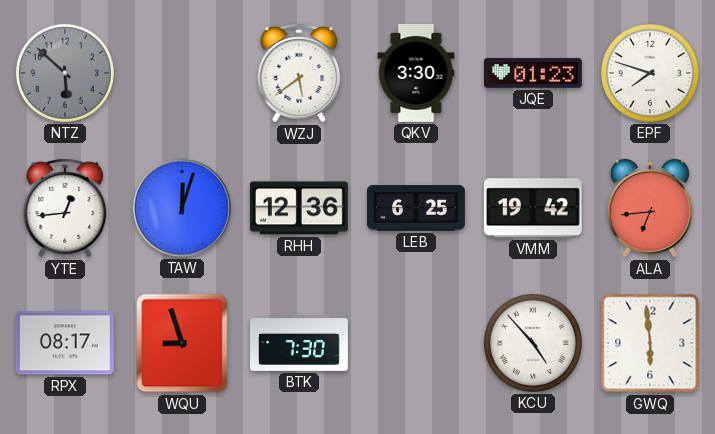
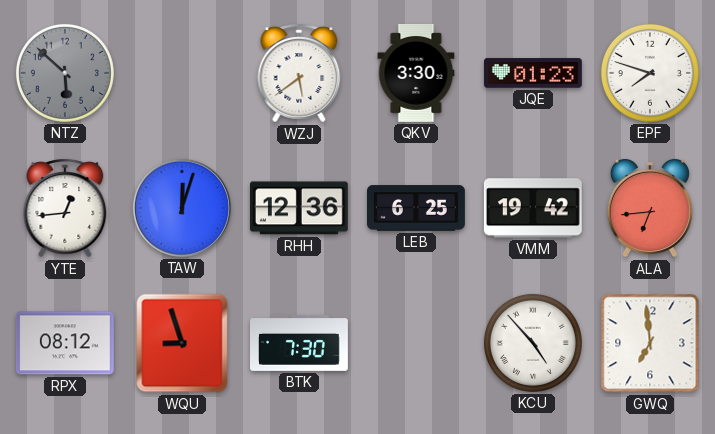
RPX: 08:17 -> 08:12
GWQ: 5:59 -> 6:59
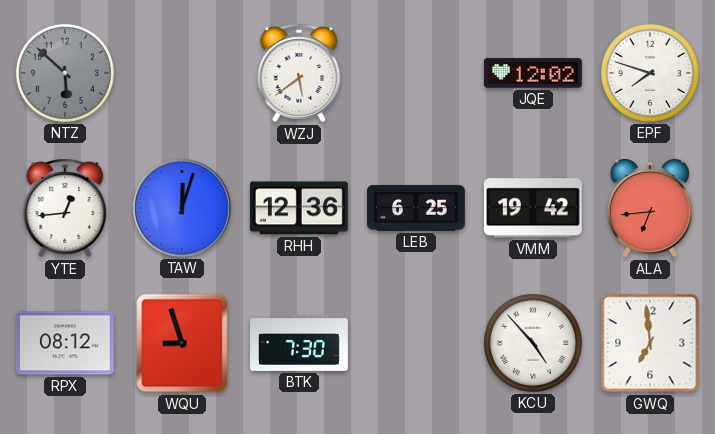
QKV: 3:30 -> none
JQE: 01:23 -> 12:02
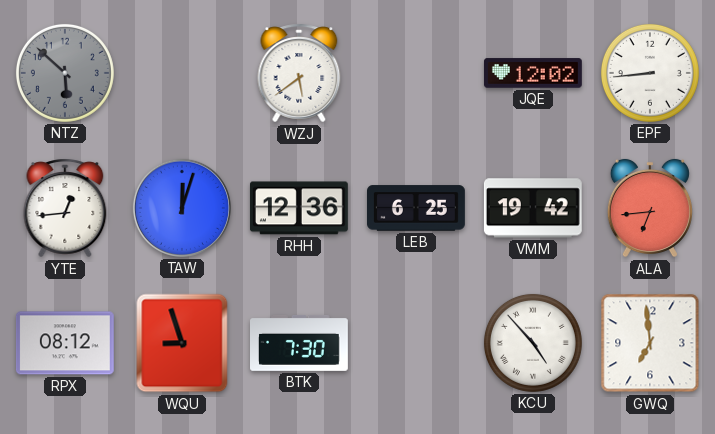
EPF: 7:48 -> 8:44
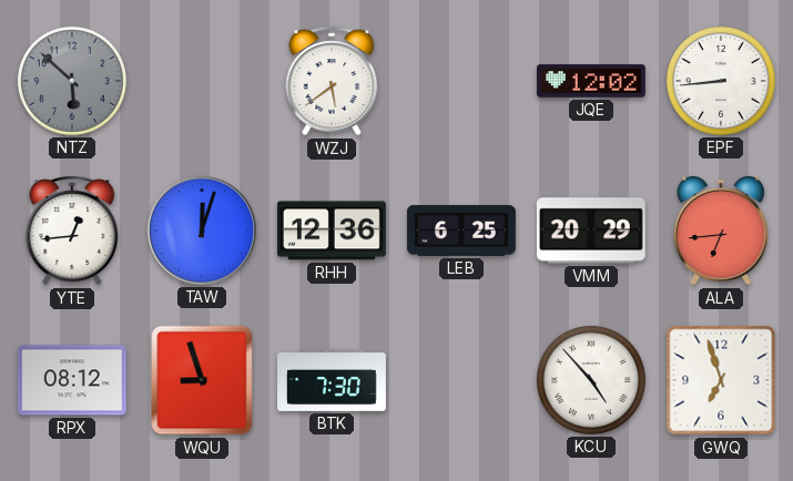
VMM: 19:42 -> 20:29
GWQ: 6:59 -> 6:57
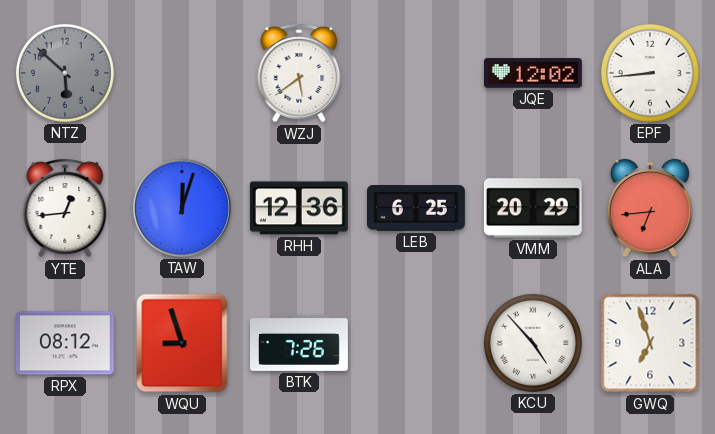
BTK: 7:30 -> 7:26
